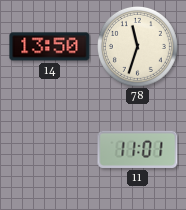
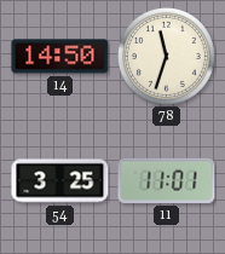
14: 13:50 -> 14:50
54: none -> 3:25
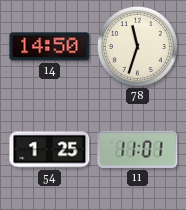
54: 3:25 -> 1:25
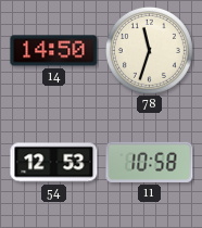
54: 1:25 -> 12:53
11: 11:01 -> 10:58
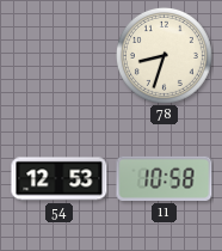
14: 14:50 -> none
78: 11:33 -> 8:33
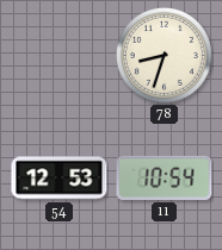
11: 10:58 -> 10:54
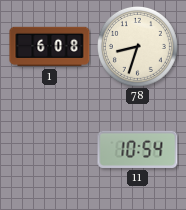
1: none -> 6:08
54: 12:53 -> none
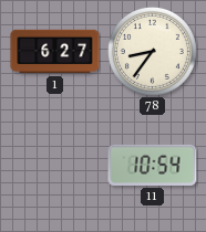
1: 6:08 -> 6:27
78: 8:33 -> 8:36
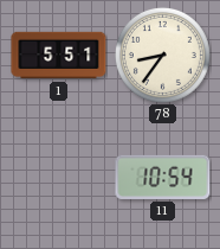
1: 6:27 -> 5:51
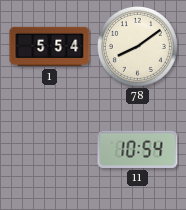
1: 5:51 -> 5:54
78: 8:36 -> 8:09
